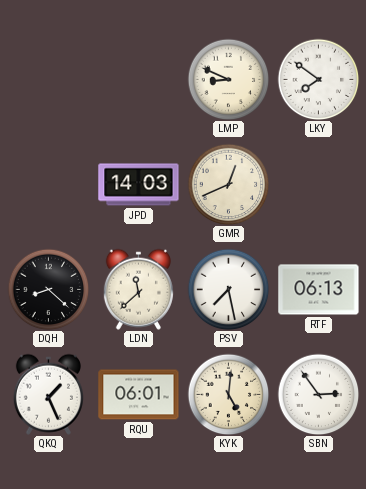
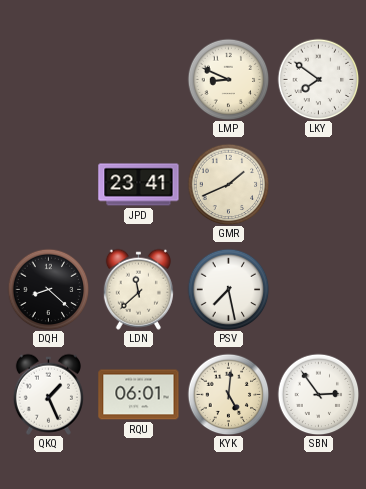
JPD: 14:03 -> 23:41
GMR: 12:41 -> 1:41
RTF: 06:13 -> none
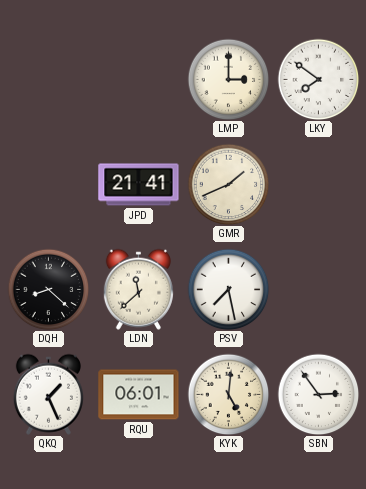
LMP: 8:49 -> 3:00
JPD: 23:41 -> 21:41
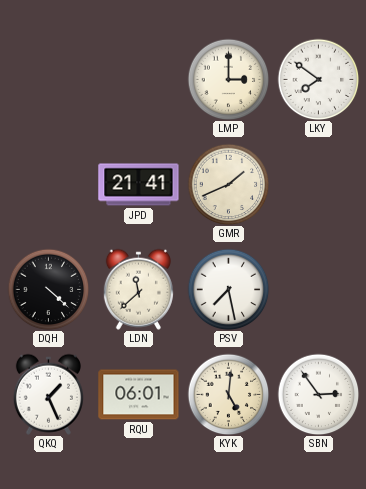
DQH: 8:22 -> 4:22
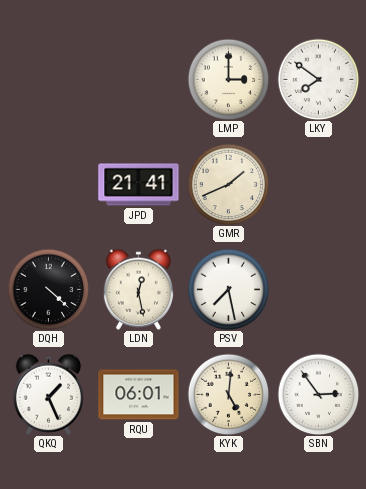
LDN: 11:38 -> 12:28
